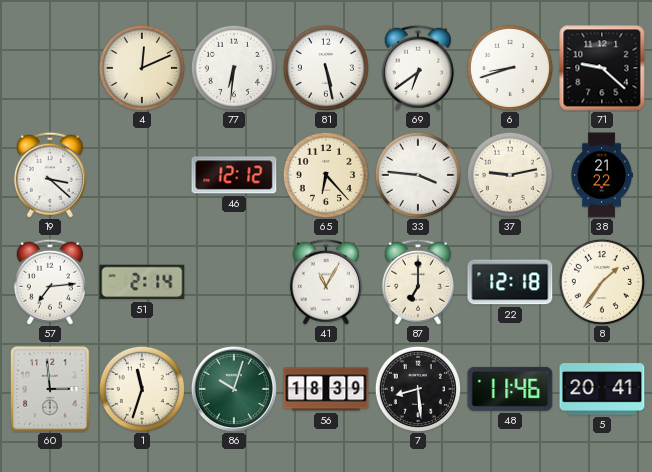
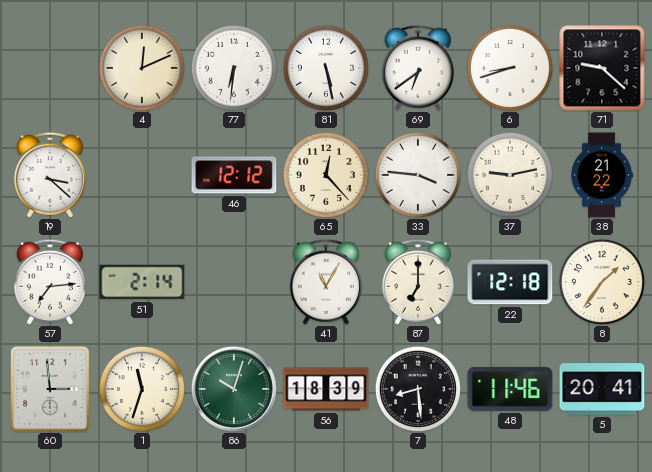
65: 6:23 -> 12:23
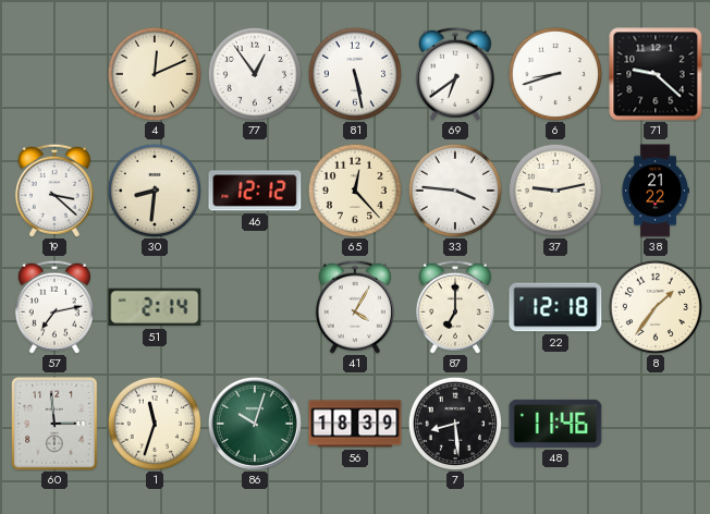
77: 6:31 -> 12:54
30: none -> 8:31
57: 7:14 -> 7:13
41: 11:05 -> 4:05
5: 20:41 -> none
